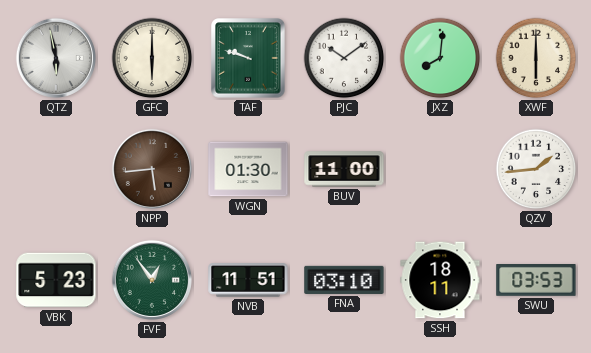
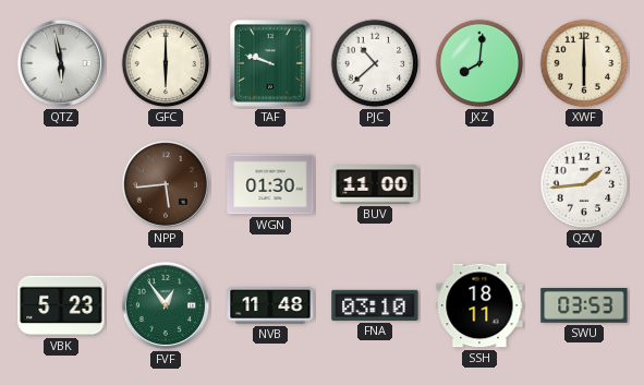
PJC: 10:09 -> 10:38
NVB: 11:51 -> 11:48
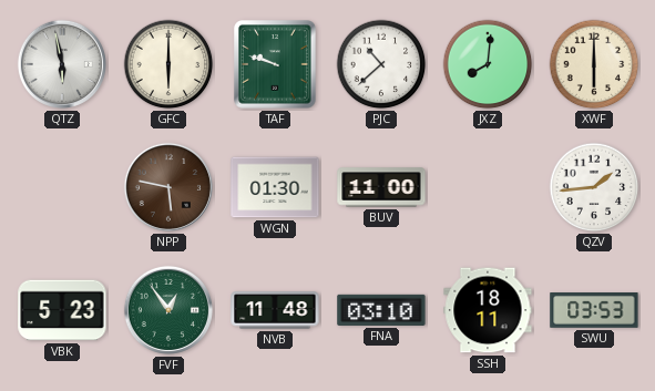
NPP: 5:44 -> 5:47
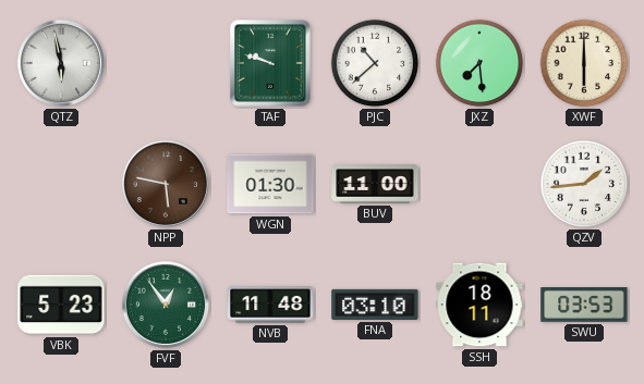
GFC: 6:00 -> none
JXZ: 8:01 -> 7:29
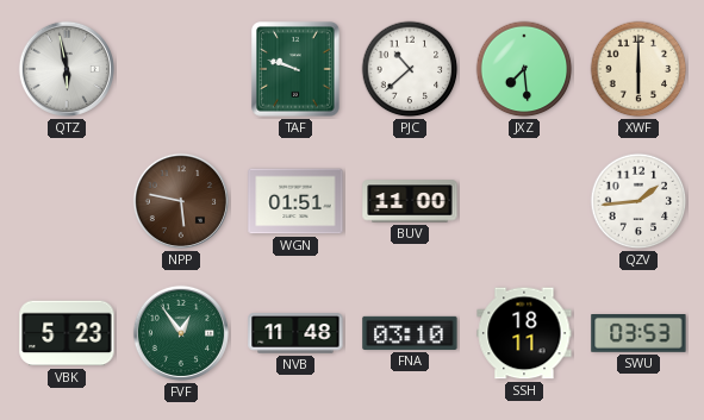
WGN: 01:30 -> 01:51
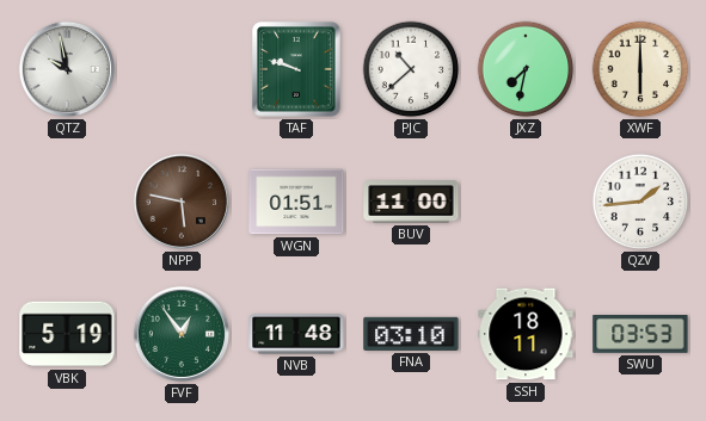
QTZ: 5:58 -> 9:58
JXZ: 7:29 -> 7:32
VBK: 5:23 -> 5:19
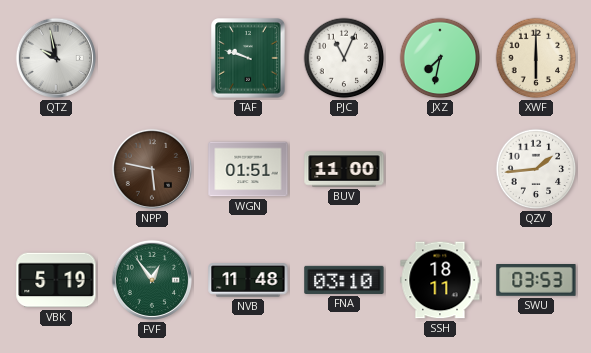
PJC: 10:38 -> 11:04
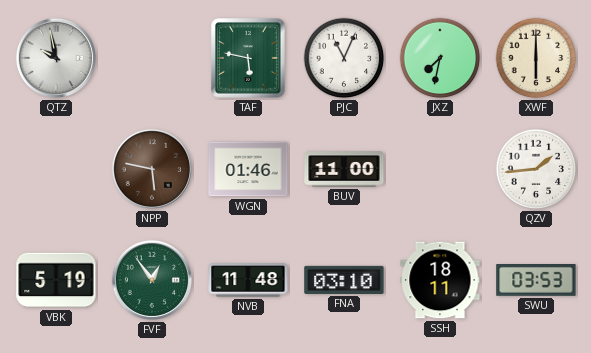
TAF: 9:48 -> 5:47
WGN: 01:51 -> 01:46
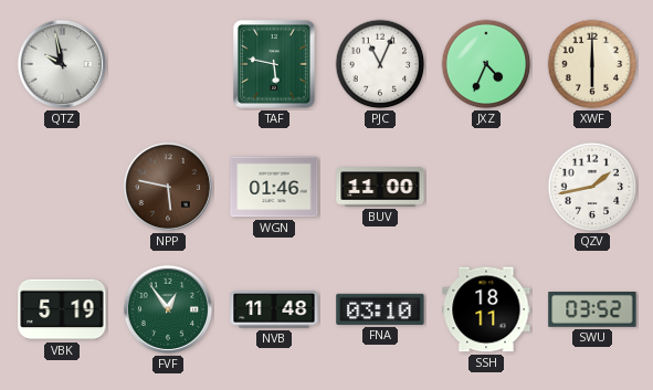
JXZ: 7:32 -> 4:34
QZV: 1:44 -> 1:43
SWU: 03:53 -> 03:52
